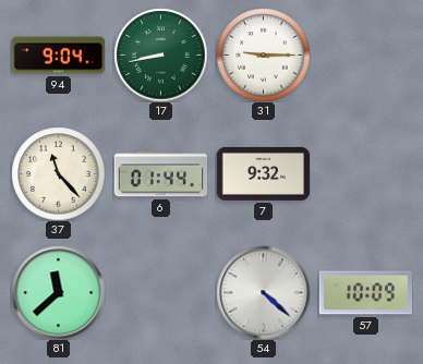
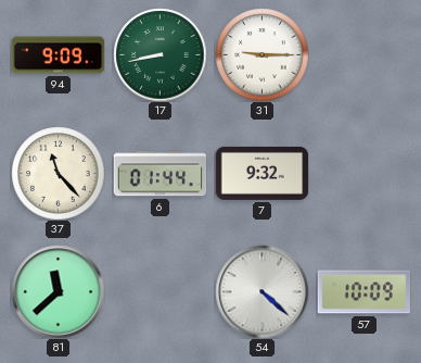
94: 9:04 -> 9:09
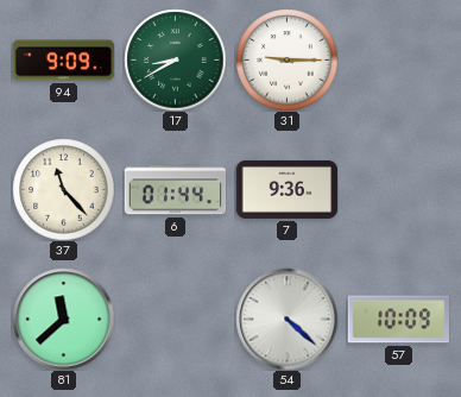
17: 8:43 -> 8:40
7: 9:32 -> 9:36
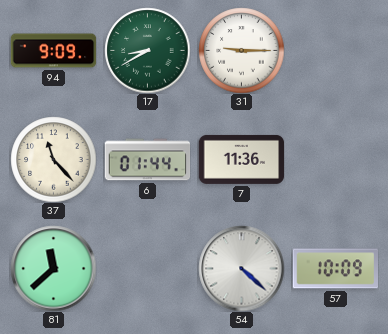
7: 9:36 -> 11:36
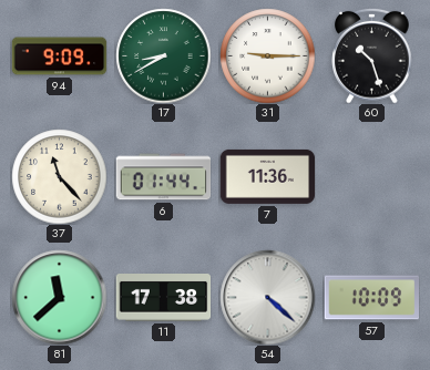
60: none -> 10:27
11: none -> 17:38
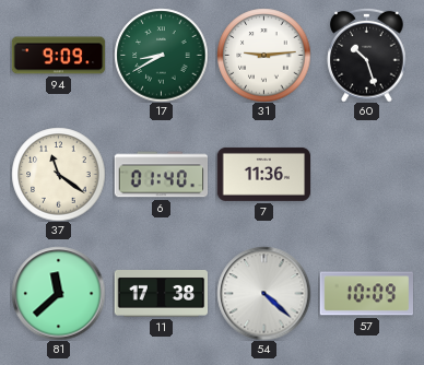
31: 9:15 -> 9:14
37: 11:23 -> 11:21
6: 01:44 -> 01:40
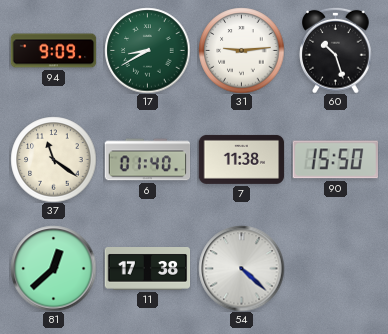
7: 11:36 -> 11:38
90: none -> 15:50
81: 11:38 -> 12:38
57: 10:09 -> none
